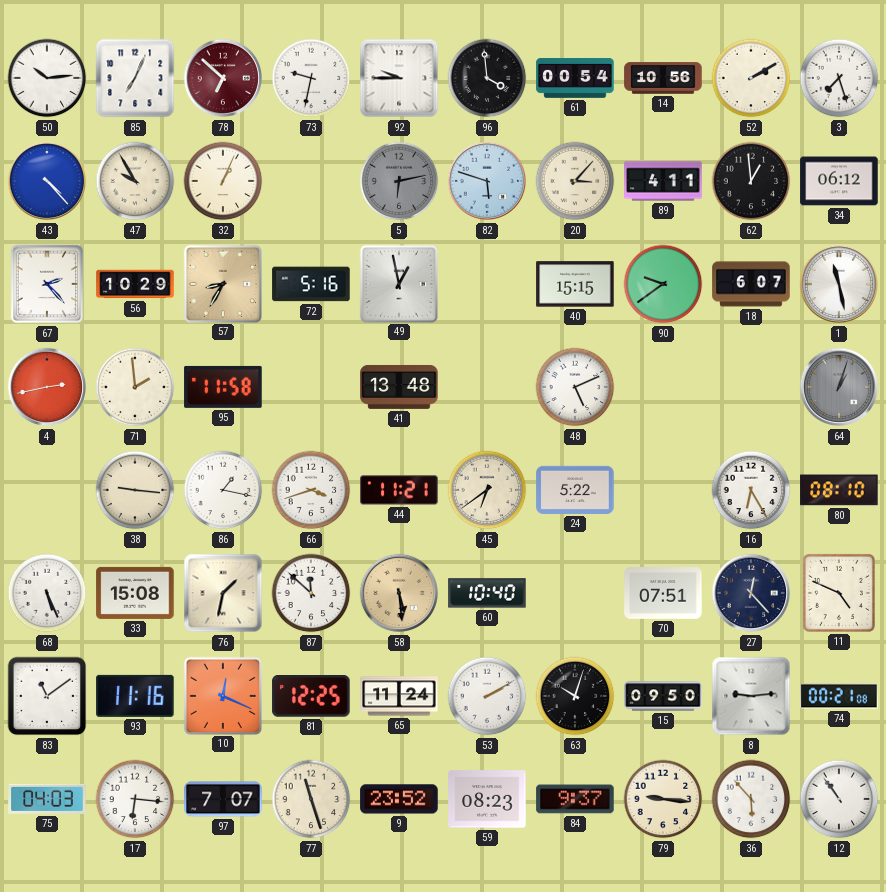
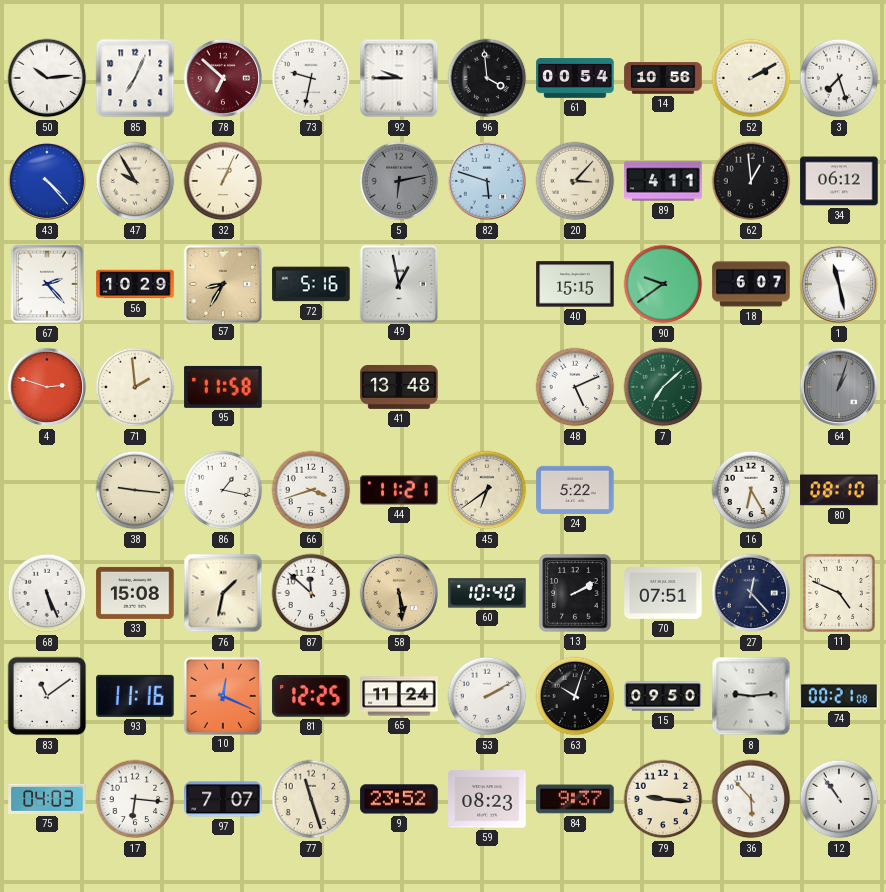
4: 2:43 -> 2:48
7: none -> 7:08
13: none -> 2:10
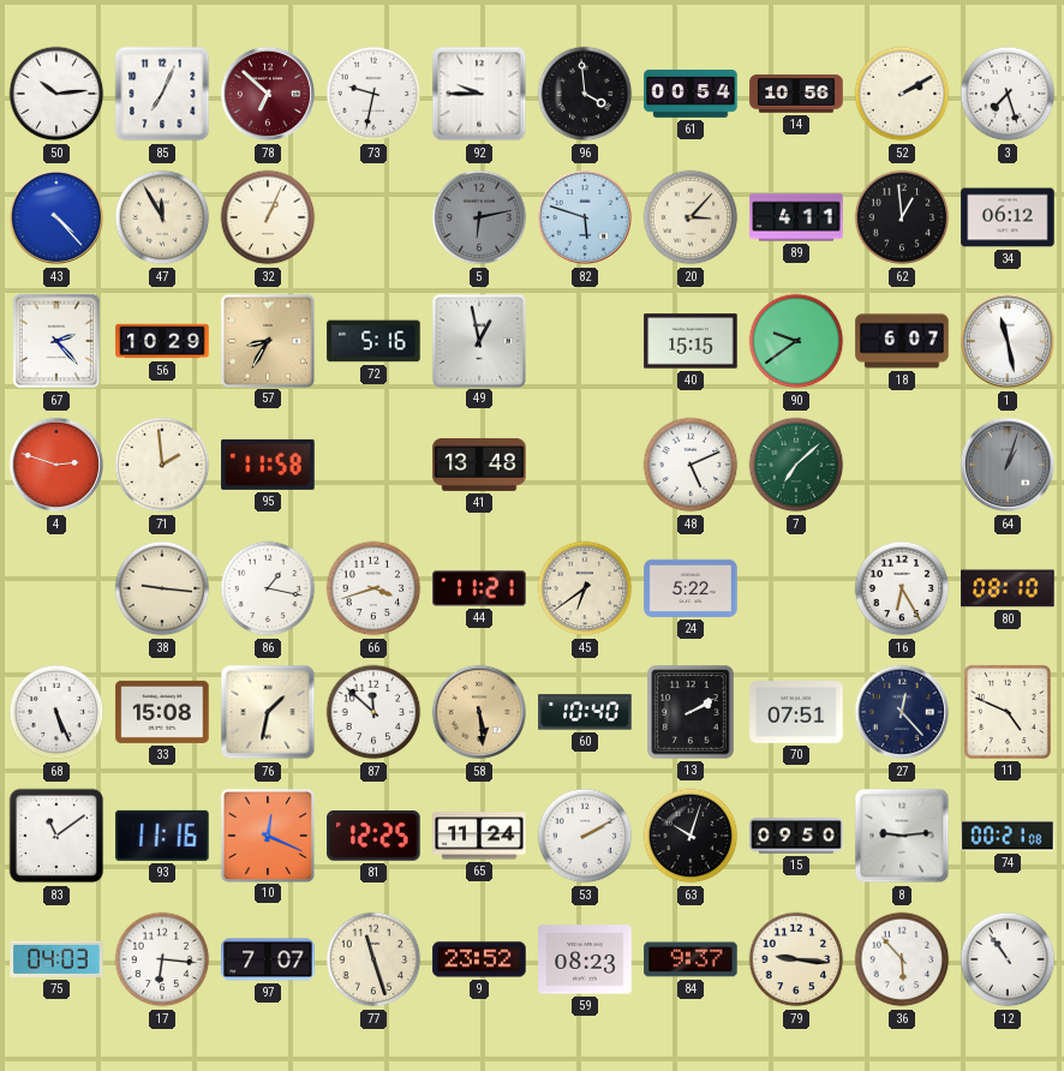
47: 9:55 -> 11:55
